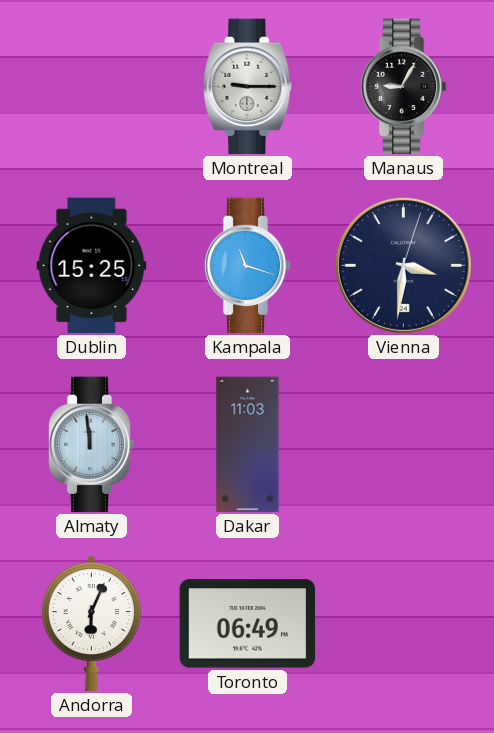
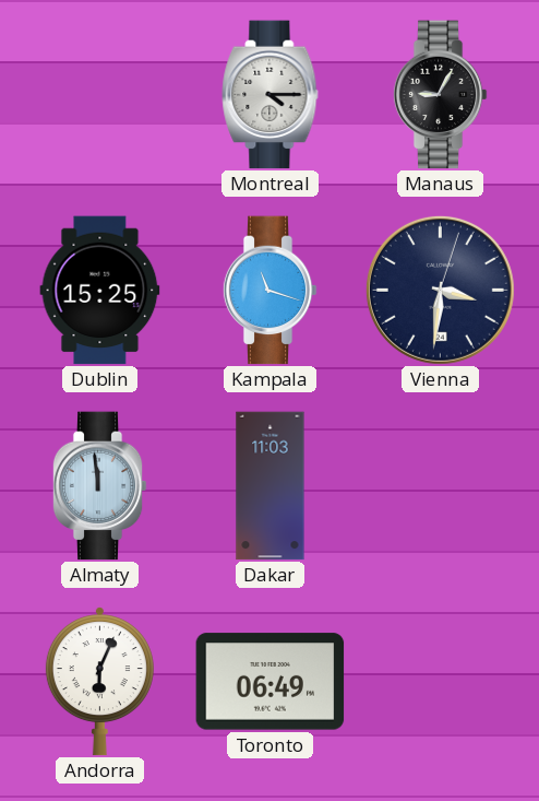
Montreal: 9:15 -> 4:15
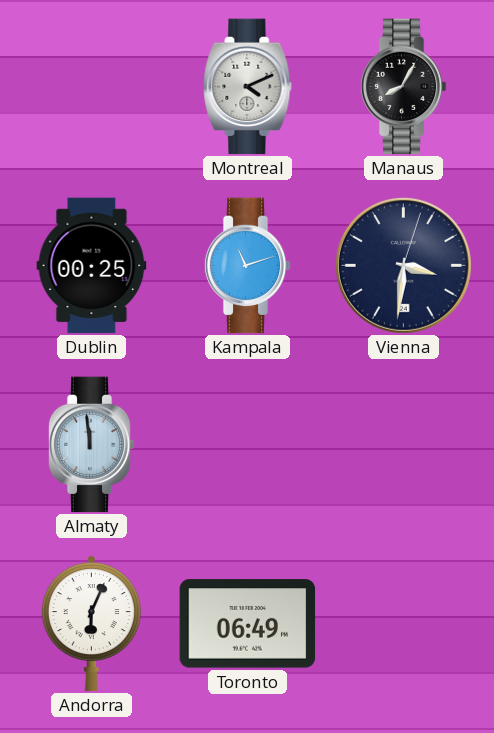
Montreal: 4:15 -> 4:11
Manaus: 9:05 -> 8:05
Dublin: 15:25 -> 00:25
Kampala: 11:18 -> 11:12
Dakar: 11:03 -> none
